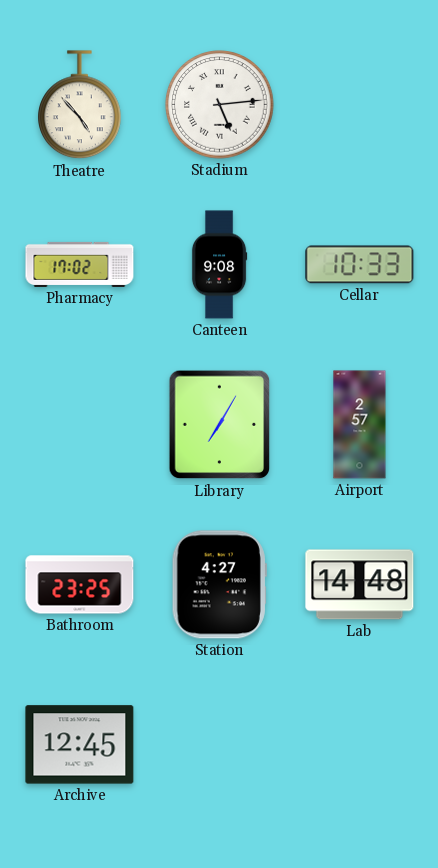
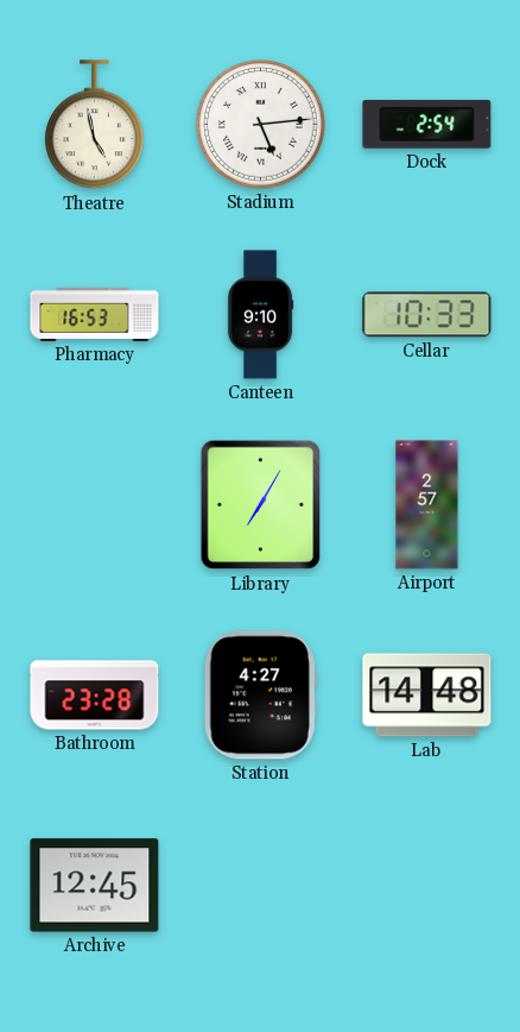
Theatre: 4:53 -> 4:58
Dock: none -> 2:54
Pharmacy: 17:02 -> 16:53
Canteen: 9:08 -> 9:10
Bathroom: 23:25 -> 23:28
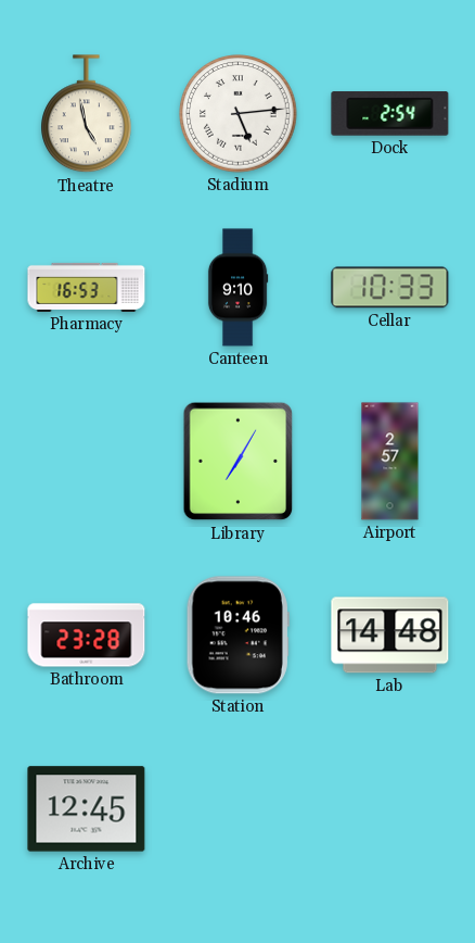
Station: 4:27 -> 10:46
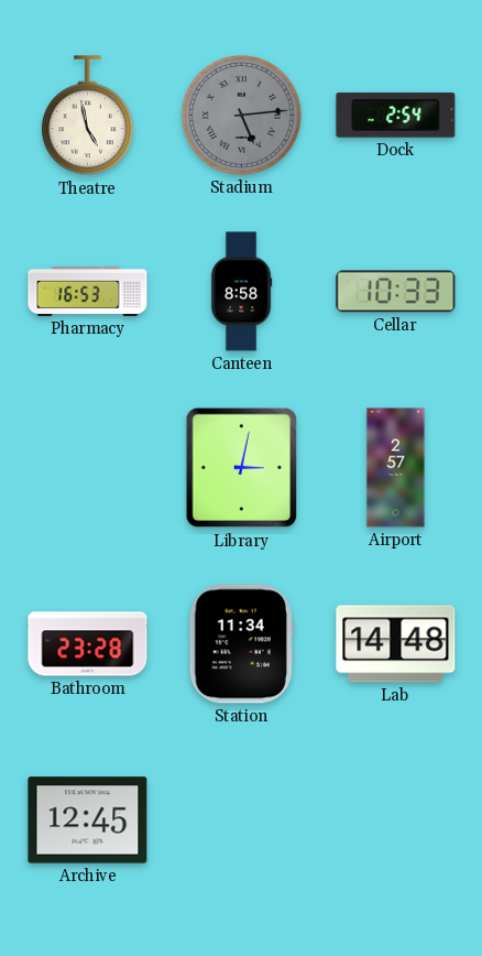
Stadium dial: white -> grey
Canteen: 9:10 -> 8:58
Library: 7:05 -> 3:02
Station: 10:46 -> 11:34
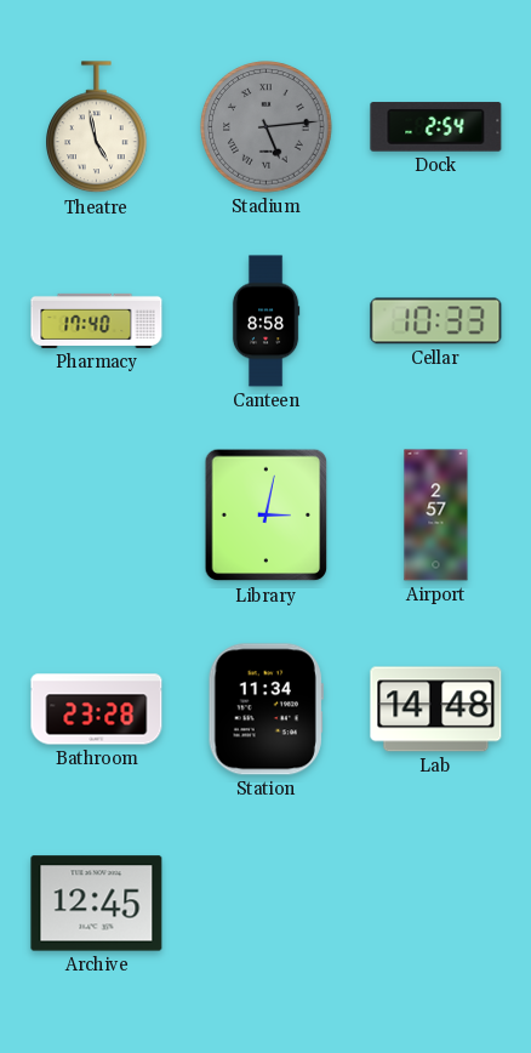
Pharmacy: 16:53 -> 17:40
